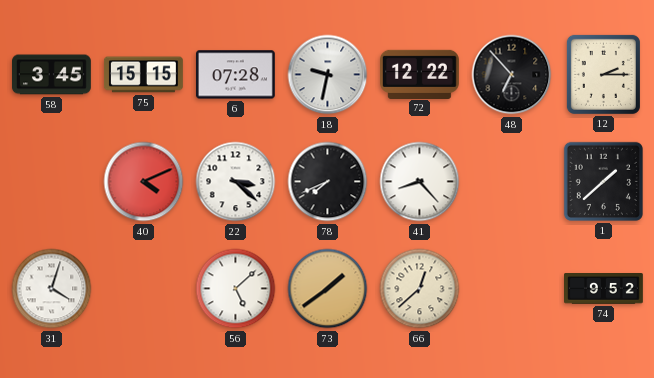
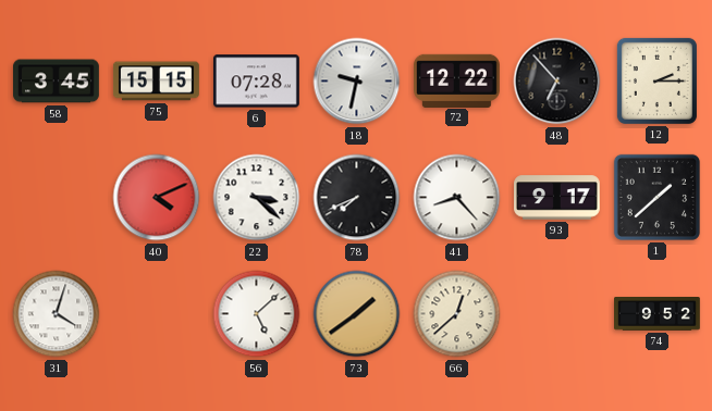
93: none -> 9:17
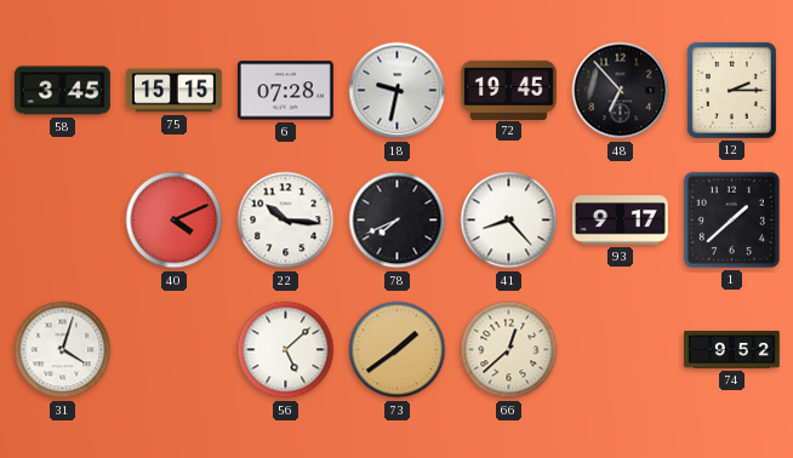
72: 12:22 -> 19:45
22: 3:22 -> 10:16
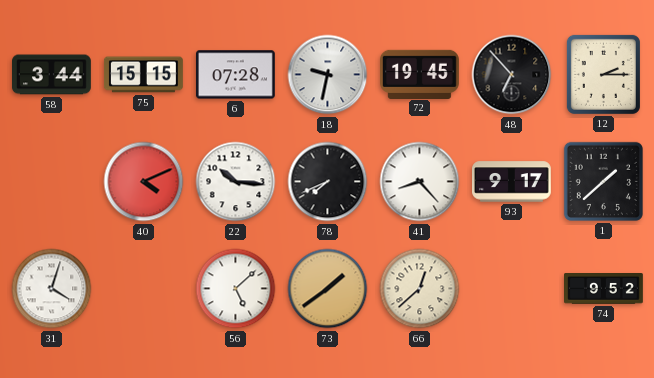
58: 3:45 -> 3:44
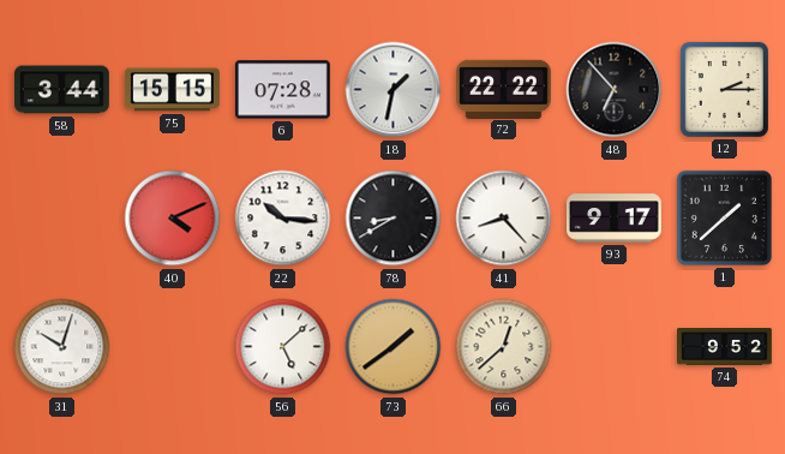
18: 9:32 -> 1:32
72: 19:45 -> 22:22
78: 7:41 -> 8:40
31: 4:03 -> 10:03
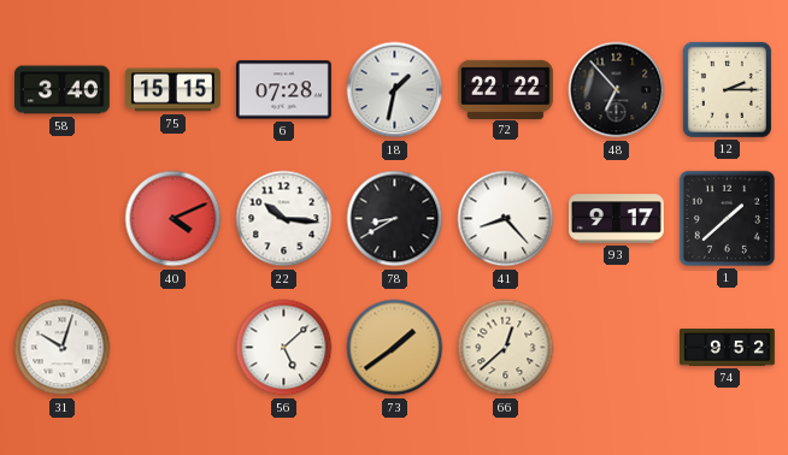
58: 3:44 -> 3:40
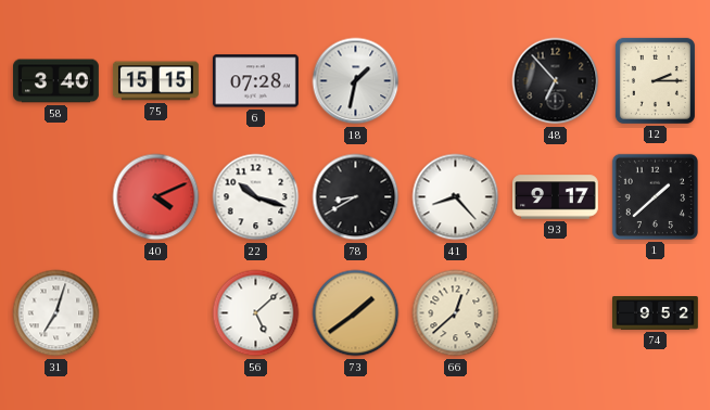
72: 22:22 -> none
22: 10:16 -> 10:18
31: 10:03 -> 7:03
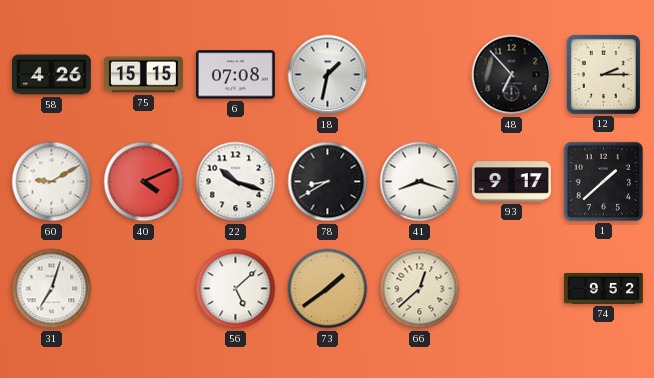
58: 3:40 -> 4:26
6: 07:28 -> 07:08
60: none -> 9:10
41: 8:23 -> 8:18
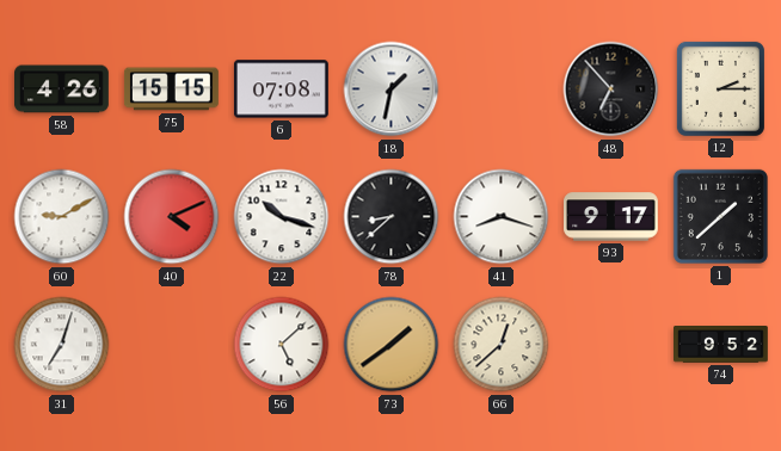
78: 8:40 -> 8:38
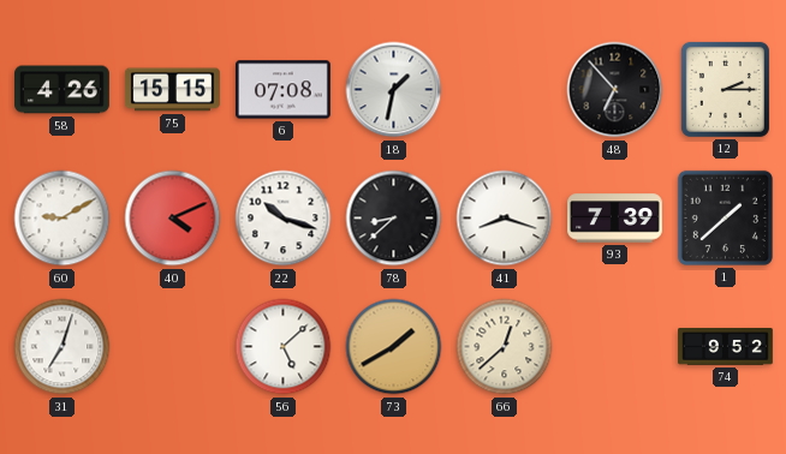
93: 9:17 -> 7:39
73: 1:39 -> 1:40
